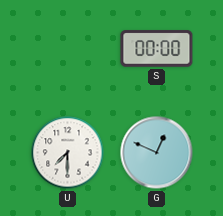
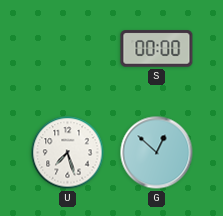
U: 7:30 -> 7:27
G: 12:49 -> 12:52
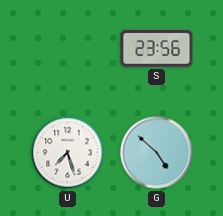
S: 00:00 -> 23:56
G: 12:52 -> 4:52
